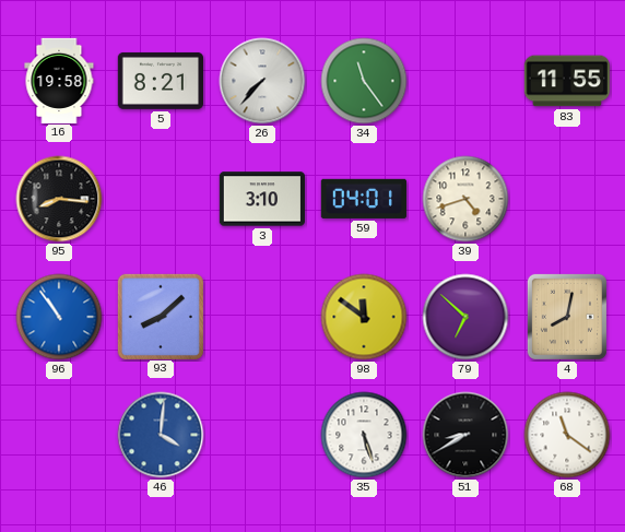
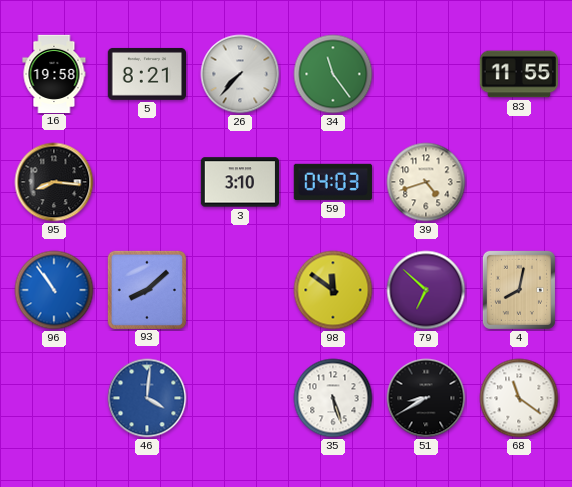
59: 04:01 -> 04:03
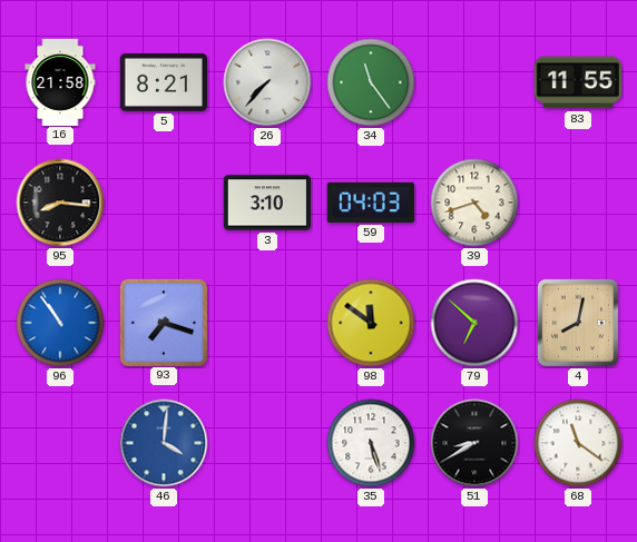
16: 19:58 -> 21:58
93: 8:08 -> 7:18
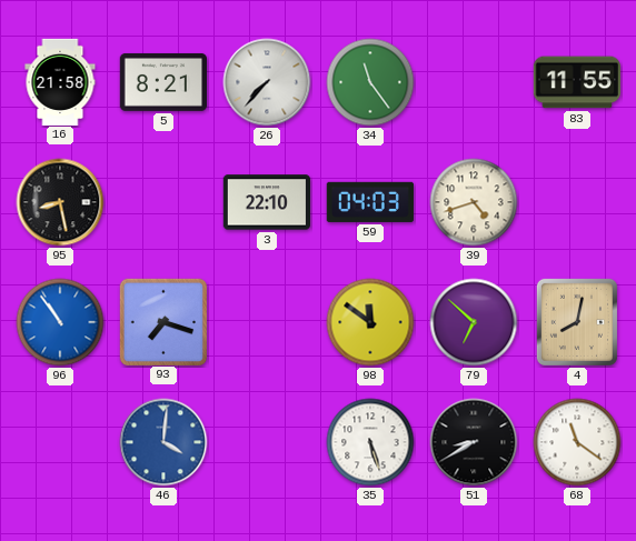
95: 8:16 -> 8:28
3: 3:10 -> 22:10
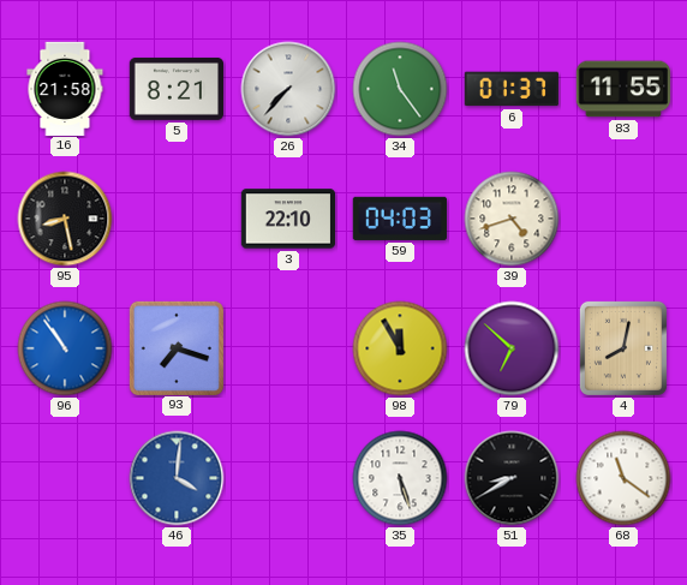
6: none -> 01:37
98: 11:51 -> 11:55
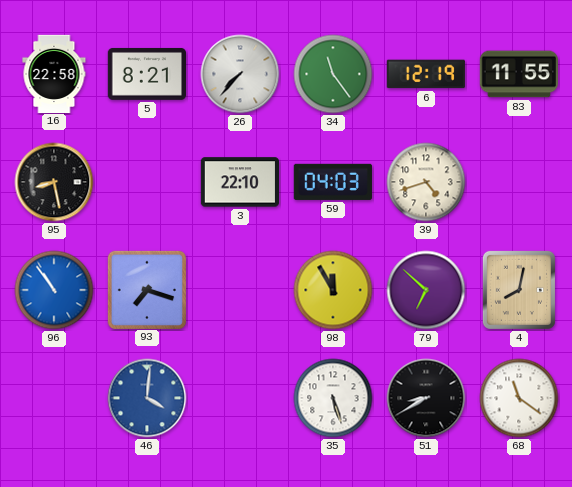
16: 21:58 -> 22:58
6: 01:37 -> 12:19
